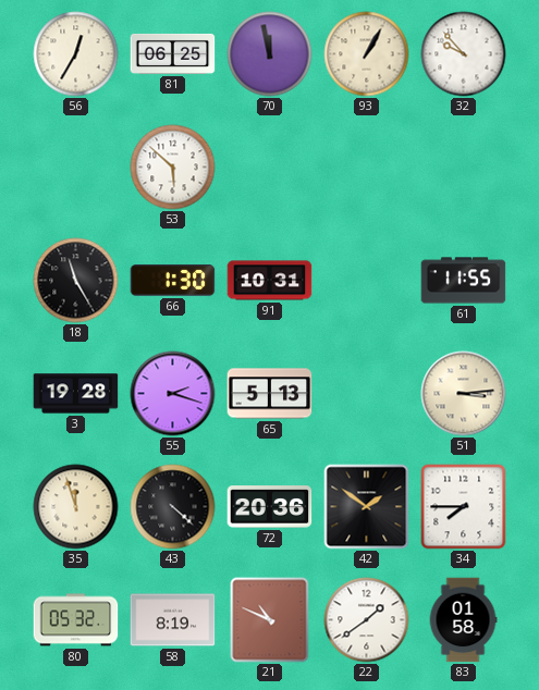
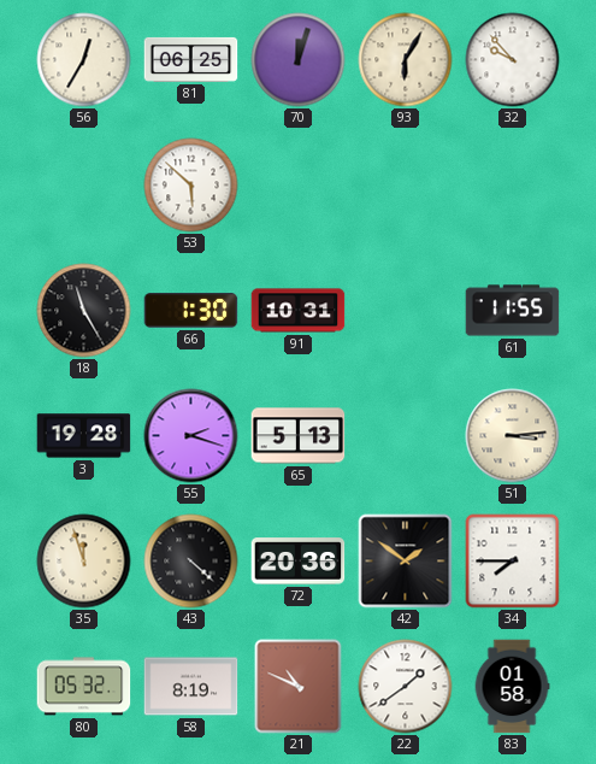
70: 11:58 -> 12:03
93: 1:05 -> 6:05
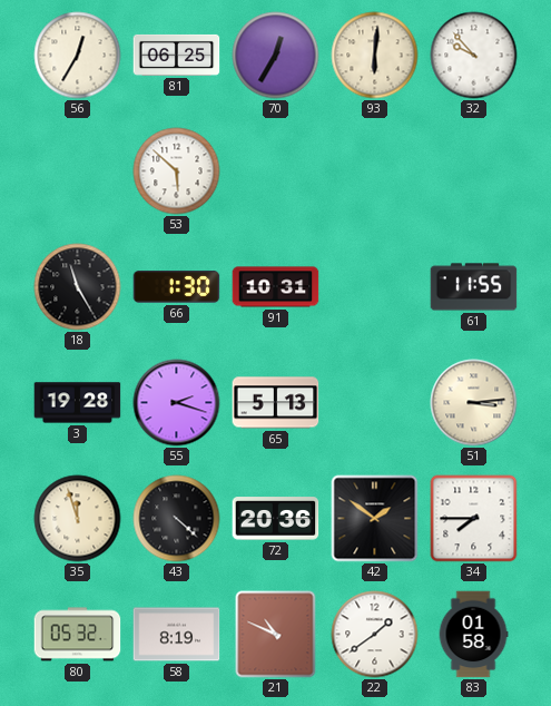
70: 12:03 -> 12:35
93: 6:05 -> 6:01
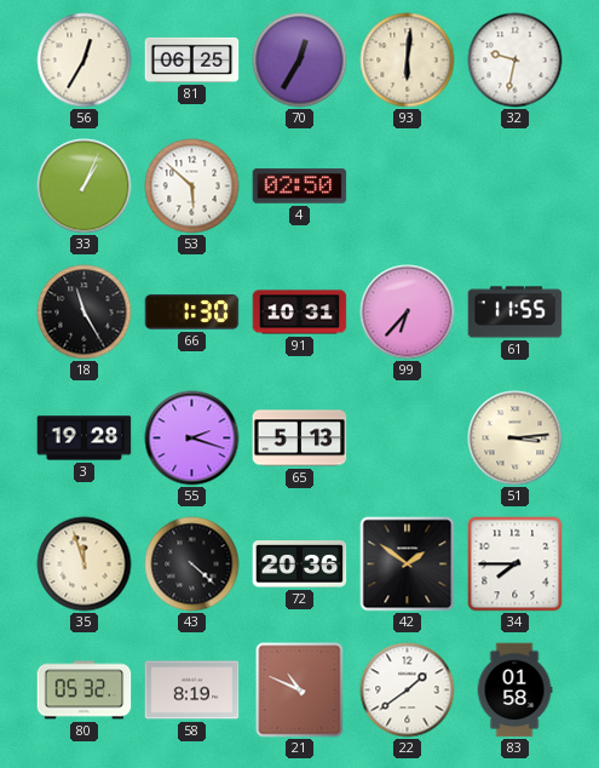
32: 9:53 -> 9:32
33: none -> 1:04
4: none -> 02:50
99: none -> 6:37
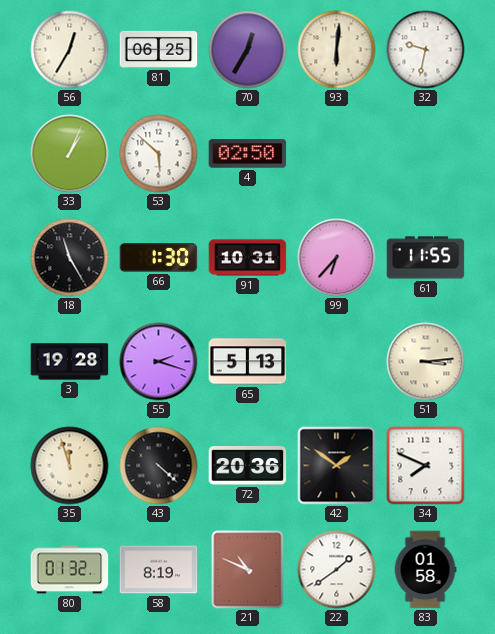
34: 7:45 -> 7:49
80: 05:32 -> 01:32
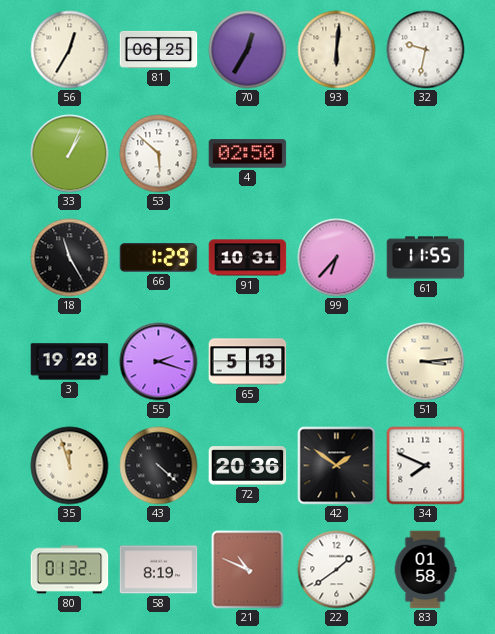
66: 1:30 -> 1:29
